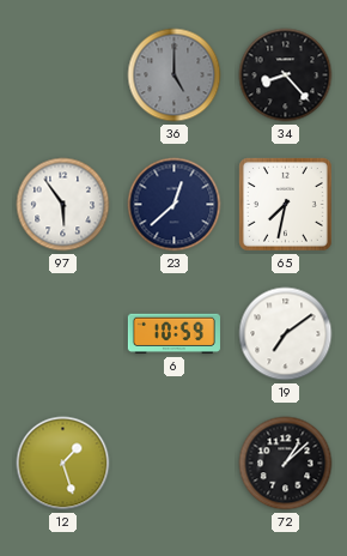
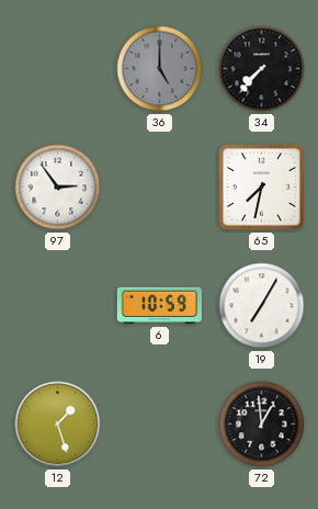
34: 8:23 -> 7:37
97: 5:54 -> 2:54
23: 12:38 -> none
19: 7:09 -> 7:05
72: 1:08 -> 12:59
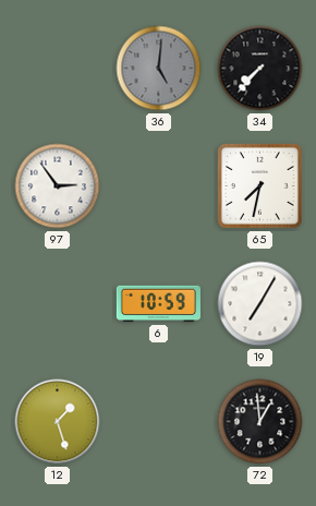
36: 5:00 -> 5:01
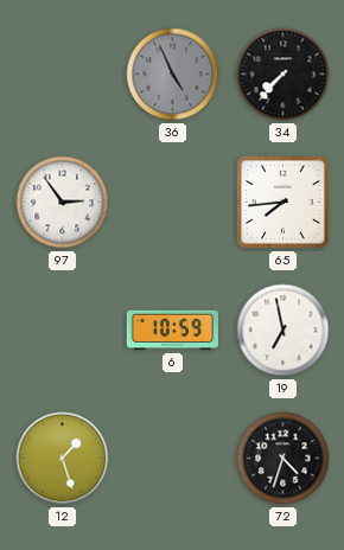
36: 5:01 -> 4:56
65: 7:32 -> 7:44
19: 7:05 -> 6:58
72: 12:59 -> 4:33
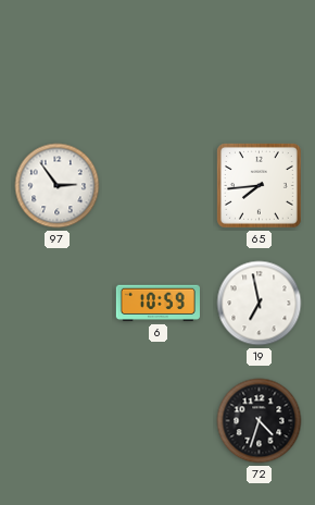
36: 4:56 -> none
34: 7:37 -> none
12: 1:27 -> none
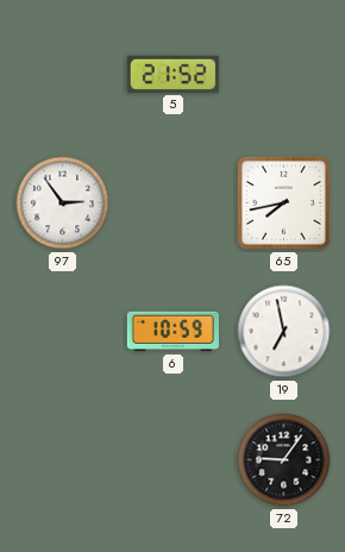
5: none -> 21:52
65: 7:44 -> 7:43
72: 4:33 -> 9:06
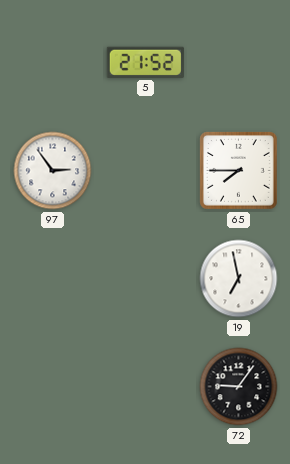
65: 7:43 -> 7:45
6: 10:59 -> none
